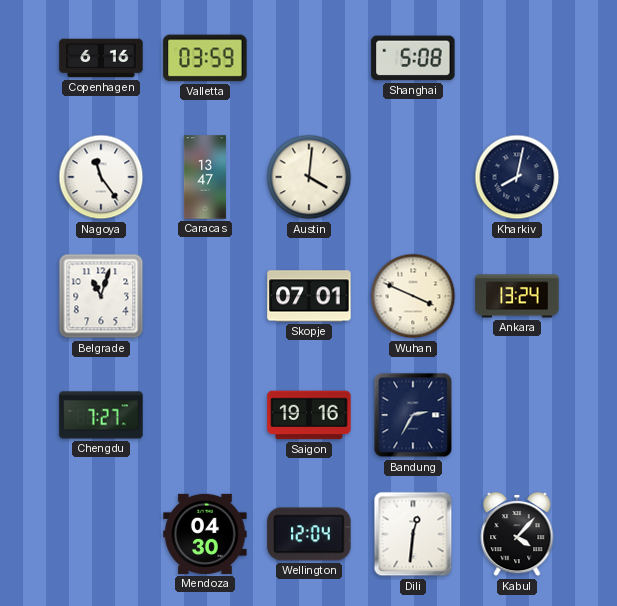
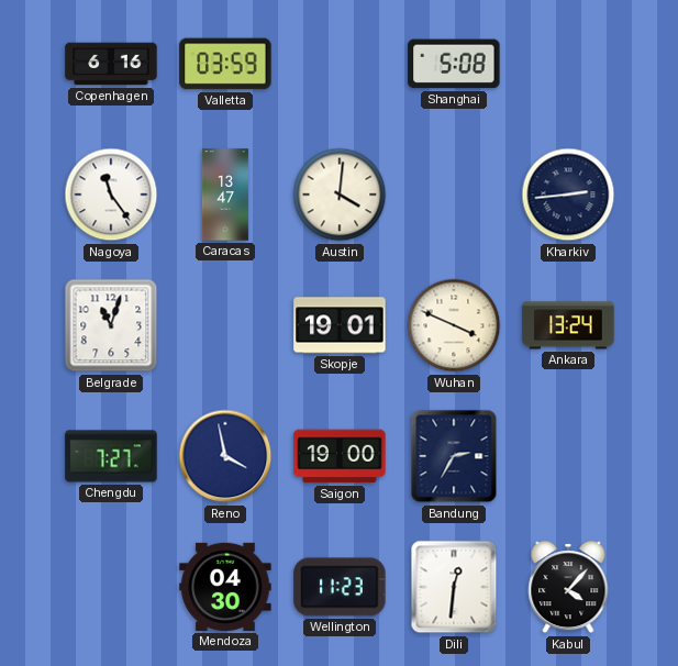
Kharkiv: 8:02 -> 2:44
Skopje: 07:01 -> 19:01
Reno: none -> 3:58
Saigon: 19:16 -> 19:00
Wellington: 12:04 -> 11:23
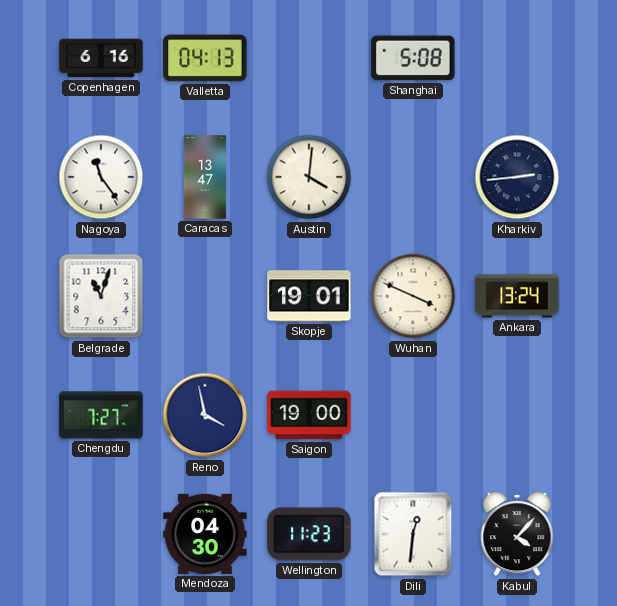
Valletta: 03:59 -> 04:13
Bandung: 2:35 -> none
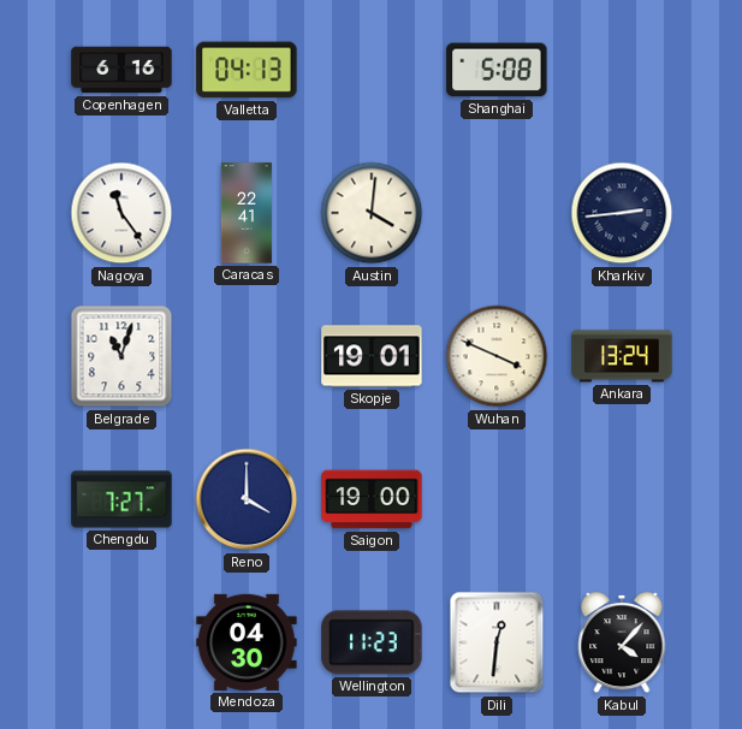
Caracas: 13:47 -> 22:41
Reno: 3:58 -> 4:00
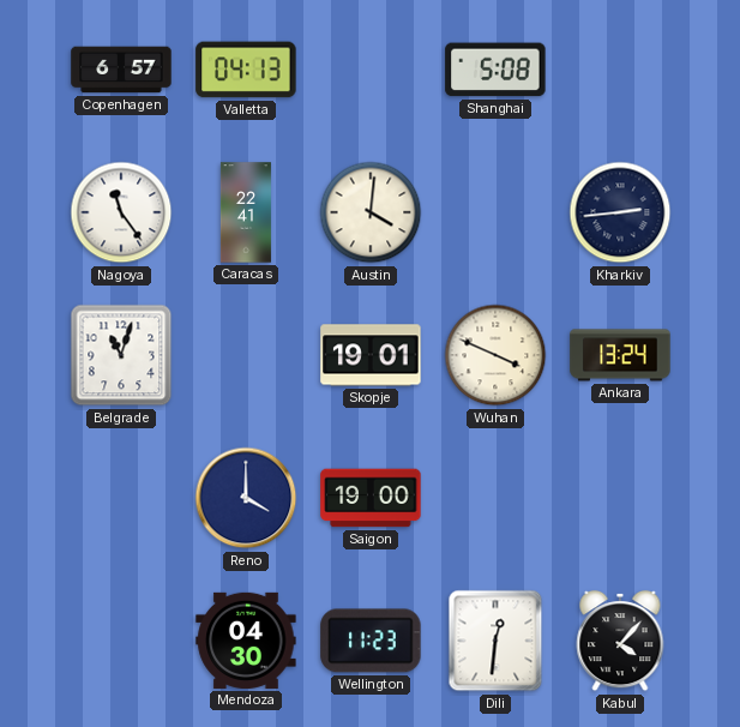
Copenhagen: 6:16 -> 6:57
Chengdu: 7:27 -> none
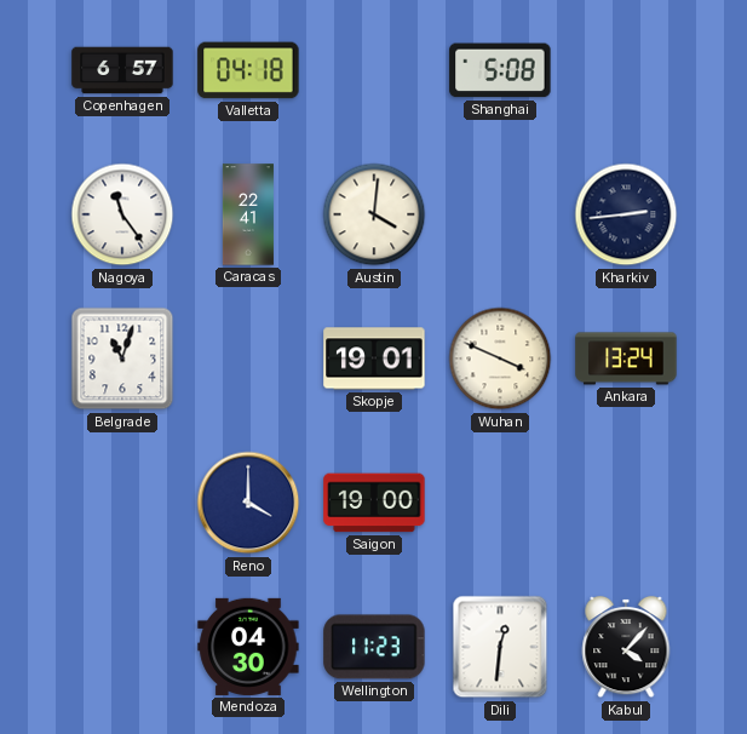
Valletta: 04:13 -> 04:18
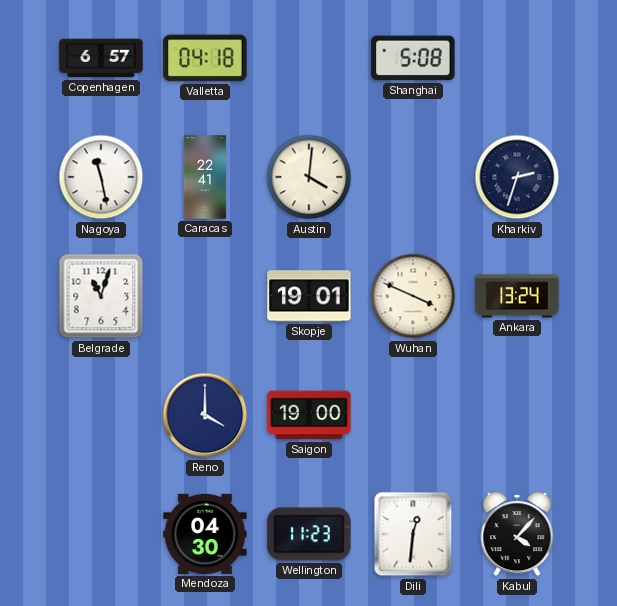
Nagoya: 11:24 -> 11:28
Kharkiv: 2:44 -> 2:33
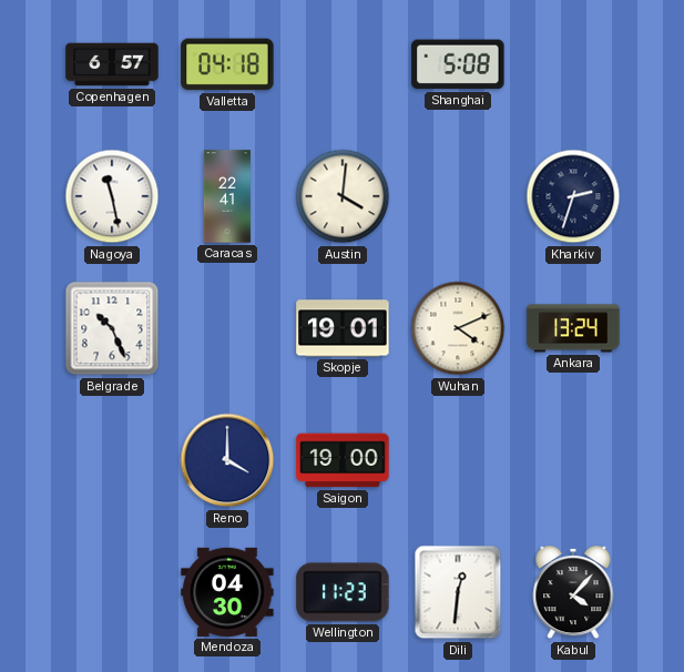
Belgrade: 11:03 -> 10:26
Wuhan: 3:49 -> 4:11
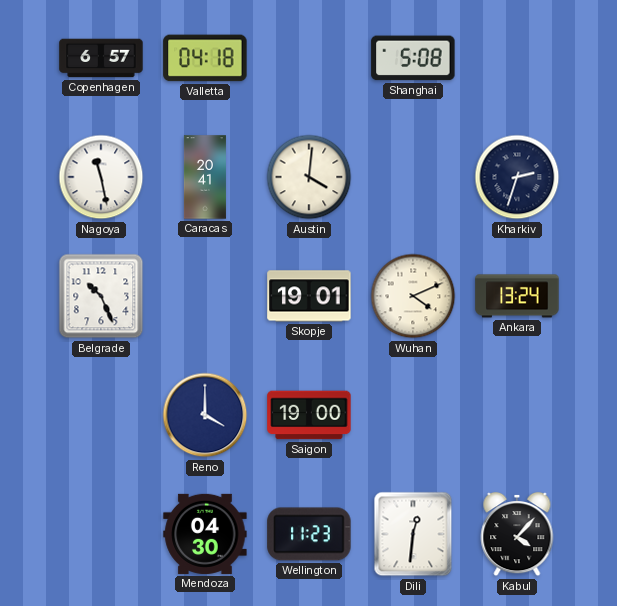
Caracas: 22:41 -> 20:41
